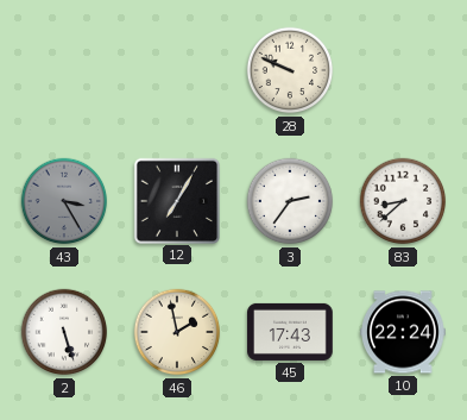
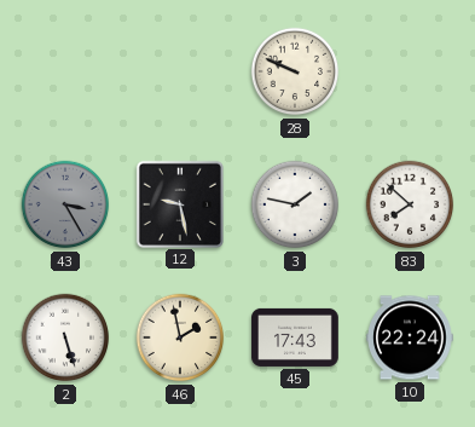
12: 7:05 -> 9:28
3: 2:36 -> 1:47
83: 8:38 -> 7:52
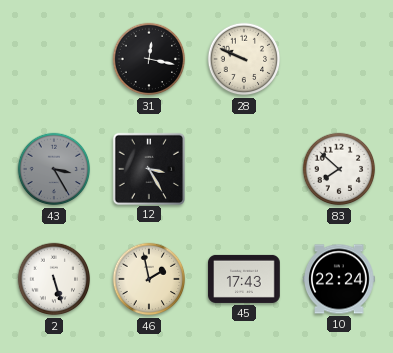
31: none -> 12:17
12: 9:28 -> 3:25
3: 1:47 -> none
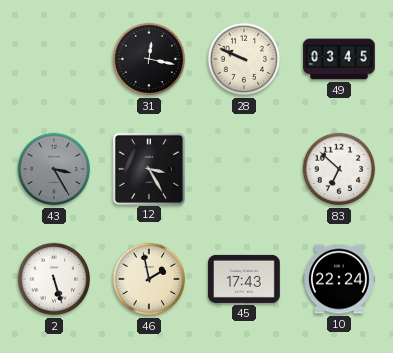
49: none -> 03:45
83: 7:52 -> 6:52
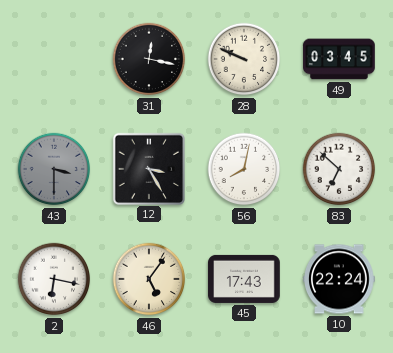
43: 3:25 -> 3:30
56: none -> 8:02
2: 5:27 -> 6:17
46: 1:58 -> 5:06
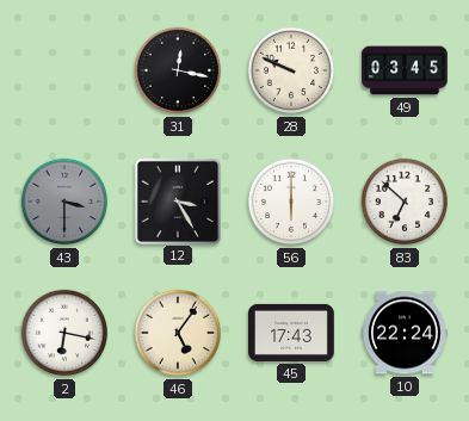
56: 8:02 -> 6:00
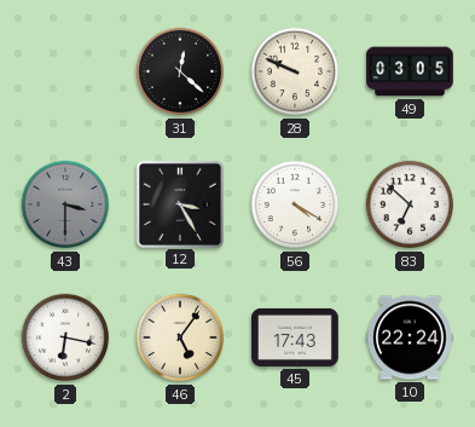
31: 12:17 -> 12:22
49: 03:45 -> 03:05
56: 6:00 -> 4:20
